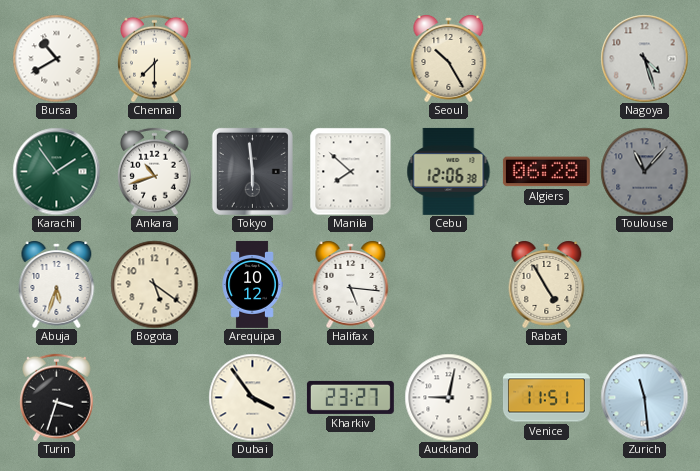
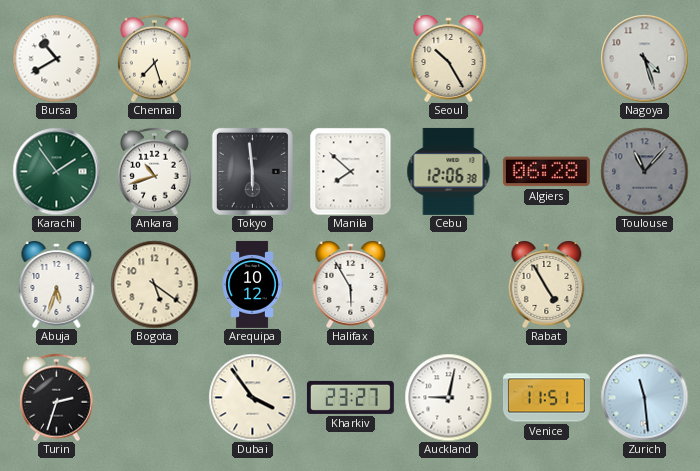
Chennai: 7:30 -> 7:27
Halifax: 5:16 -> 5:55
Turin: 3:33 -> 2:33
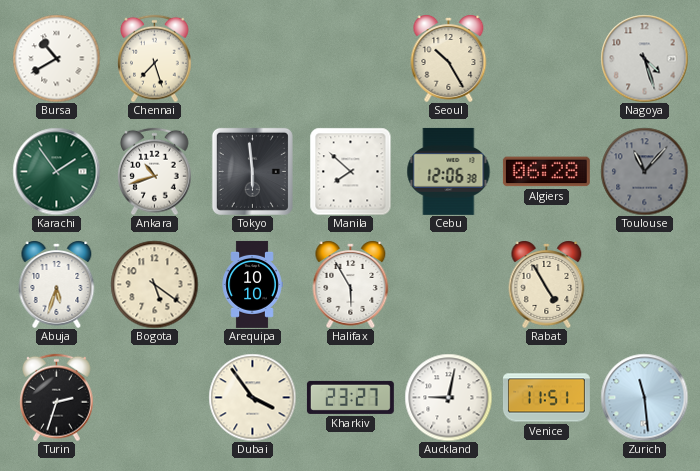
Arequipa: 10:12 -> 10:10
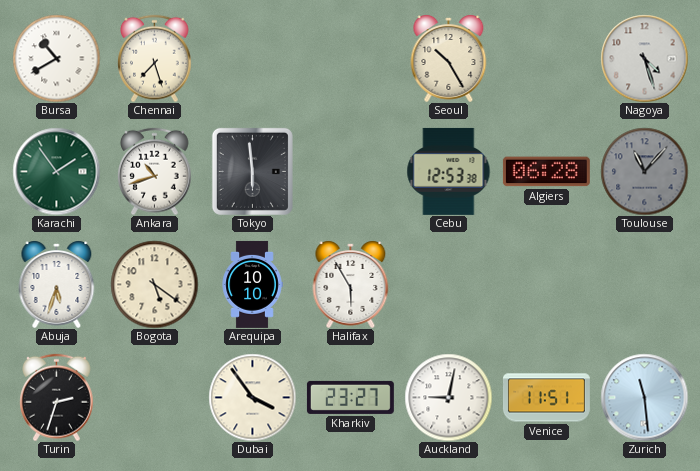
Manila: 7:52 -> none
Cebu: 12:06 -> 12:53
Rabat: 4:55 -> none
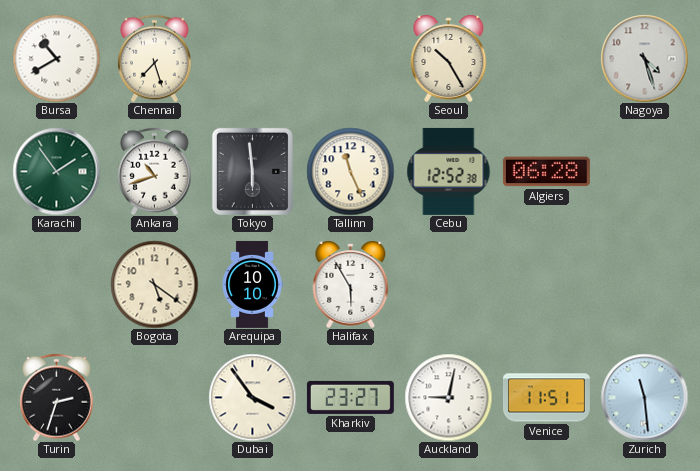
Tallinn: none -> 11:26
Cebu: 12:53 -> 12:52
Toulouse: 11:07 -> none
Abuja: 5:33 -> none
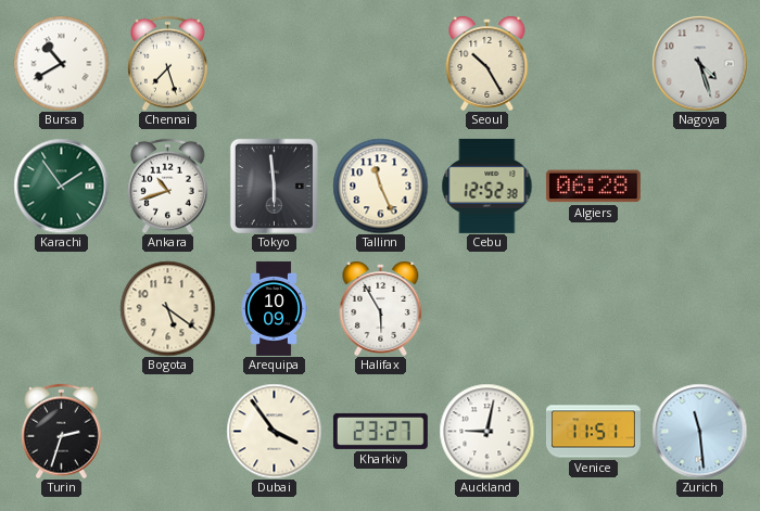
Arequipa: 10:10 -> 10:09
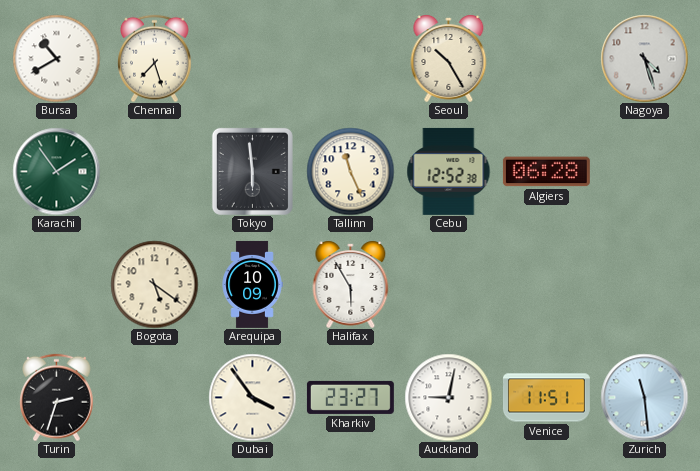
Ankara: 10:42 -> none
